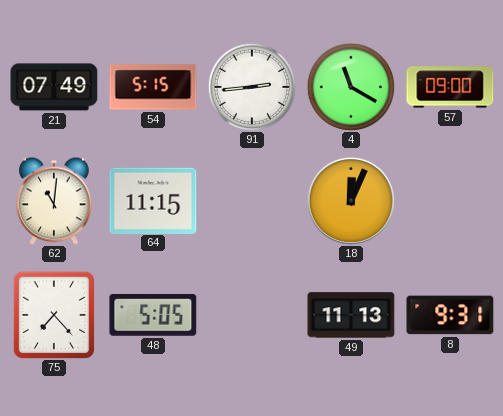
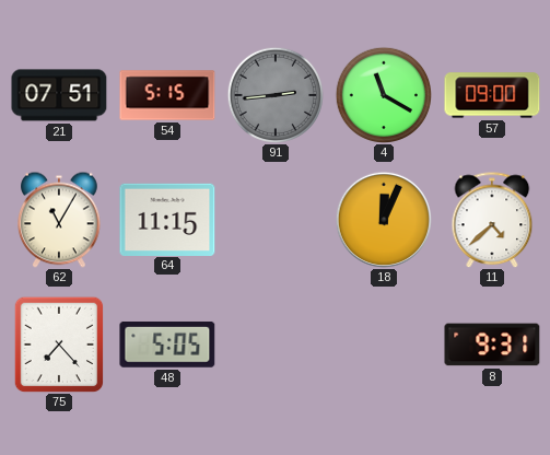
21: 07:49 -> 07:51
91 dial: white -> grey
62: 11:01 -> 11:05
11: none -> 4:38
49: 11:13 -> none
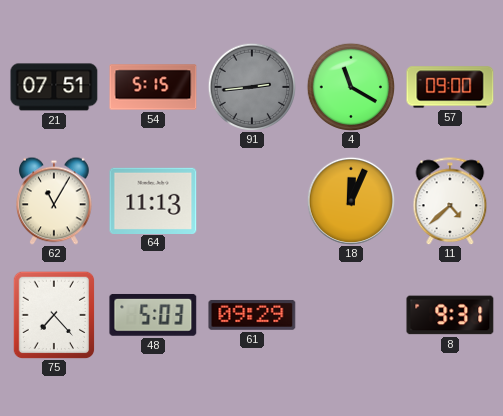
64: 11:15 -> 11:13
48: 5:05 -> 5:03
61: none -> 09:29
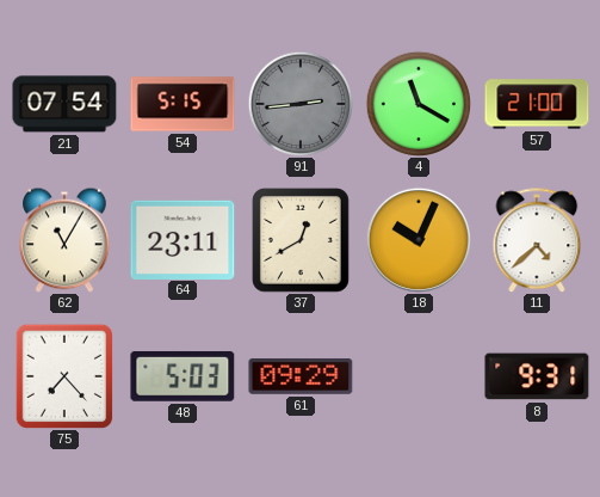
21: 07:51 -> 07:54
57: 09:00 -> 21:00
64: 11:13 -> 23:11
37: none -> 12:40
18: 12:04 -> 10:04
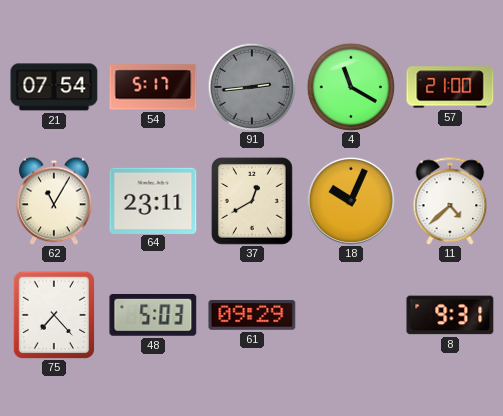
54: 5:15 -> 5:17
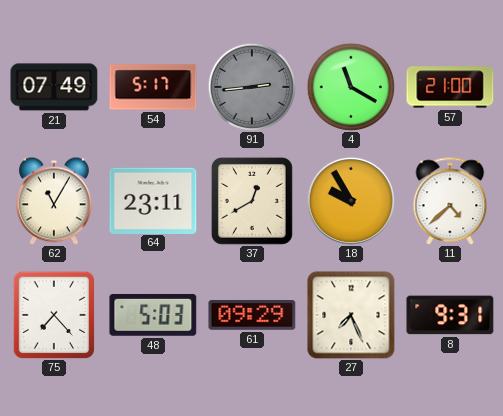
21: 07:54 -> 07:49
18: 10:04 -> 9:55
27: none -> 7:26
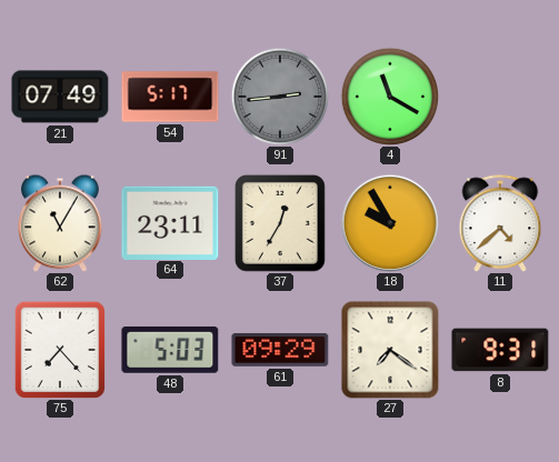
57: 21:00 -> none
37: 12:40 -> 12:35
27: 7:26 -> 7:21
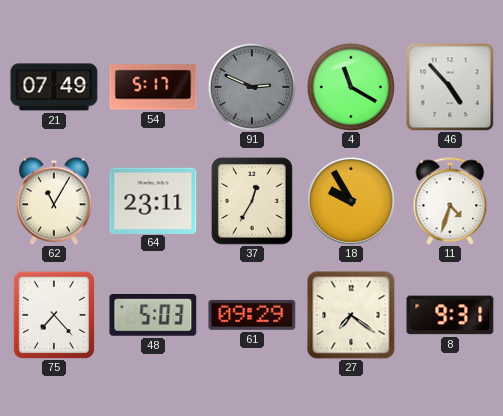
91: 2:44 -> 2:49
46: none -> 4:53
11: 4:38 -> 4:33
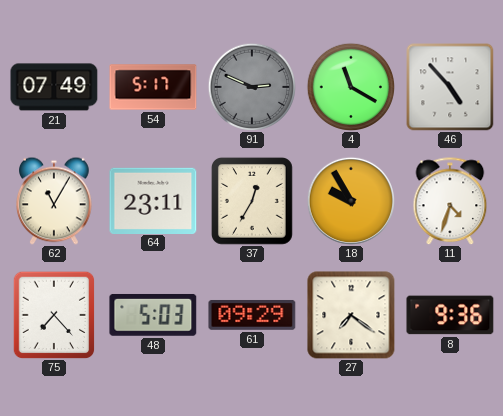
8: 9:31 -> 9:36
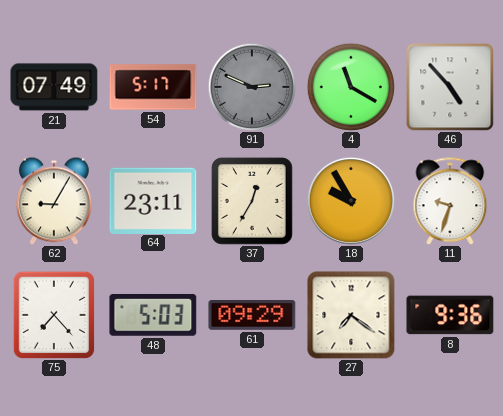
62: 11:05 -> 9:05
11: 4:33 -> 9:33
